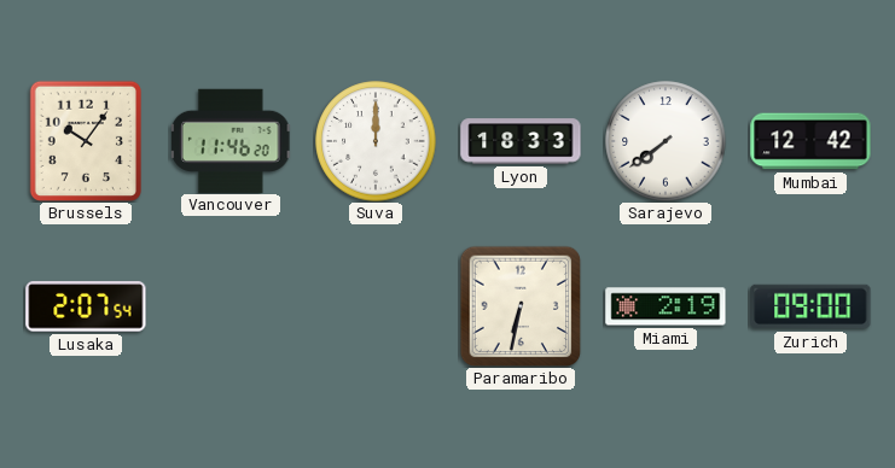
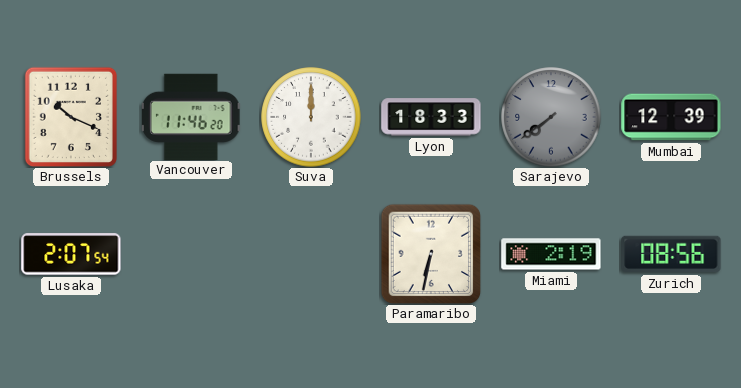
Brussels: 10:06 -> 10:19
Sarajevo dial: white -> grey
Mumbai: 12:42 -> 12:39
Zurich: 09:00 -> 08:56
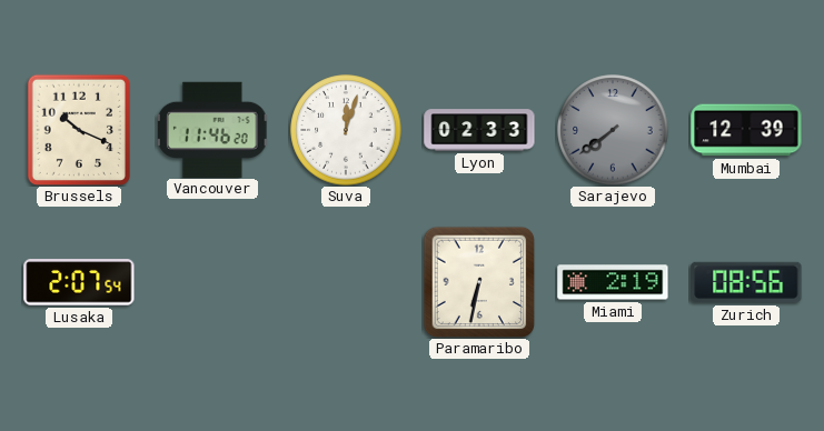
Suva: 12:00 -> 12:03
Lyon: 18:33 -> 02:33
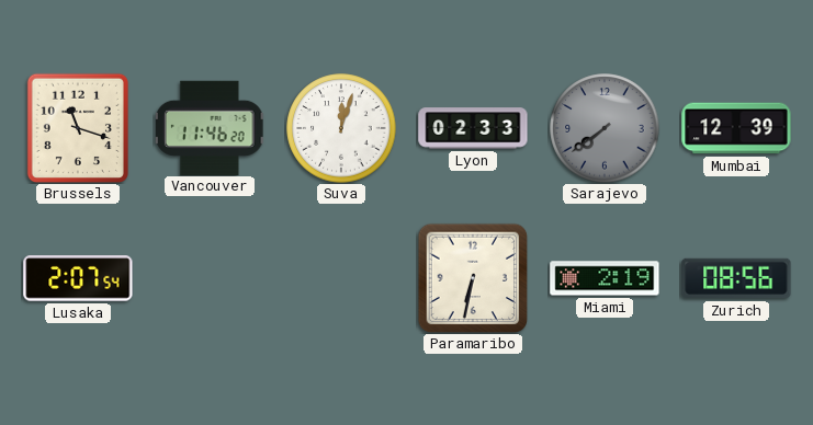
Brussels: 10:19 -> 11:18
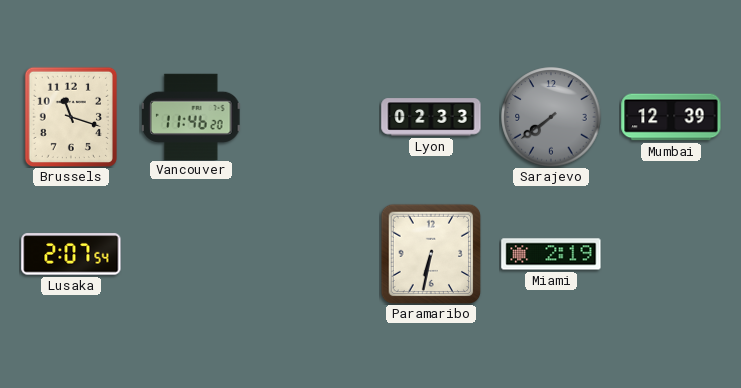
Suva: 12:03 -> none
Zurich: 08:56 -> none
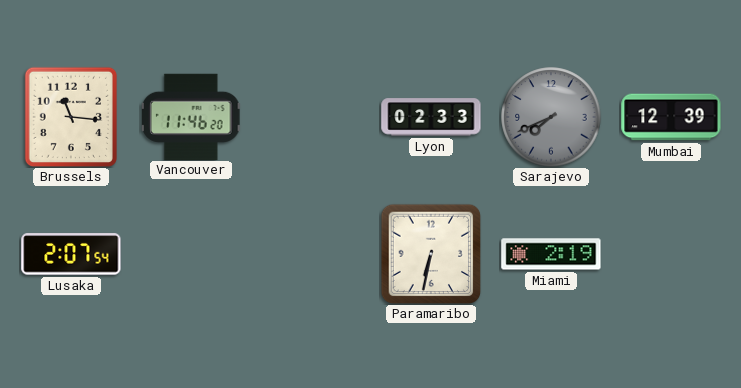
Brussels: 11:18 -> 11:16
Sarajevo: 7:39 -> 7:41
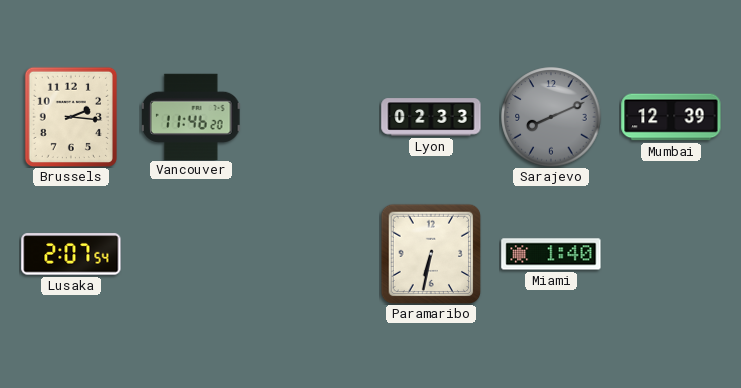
Brussels: 11:16 -> 2:16
Sarajevo: 7:41 -> 8:11
Miami: 2:19 -> 1:40
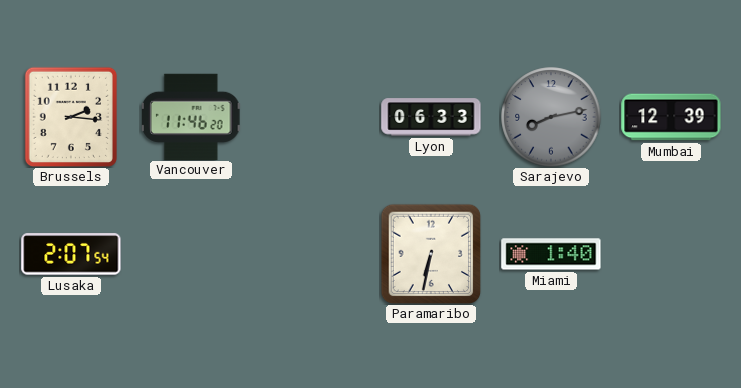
Lyon: 02:33 -> 06:33
Sarajevo: 8:11 -> 8:13
